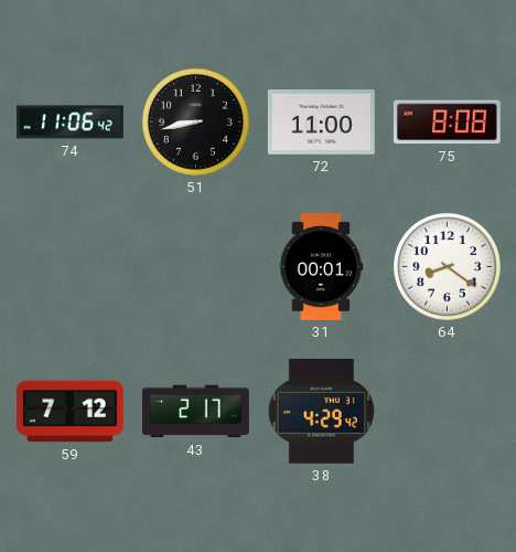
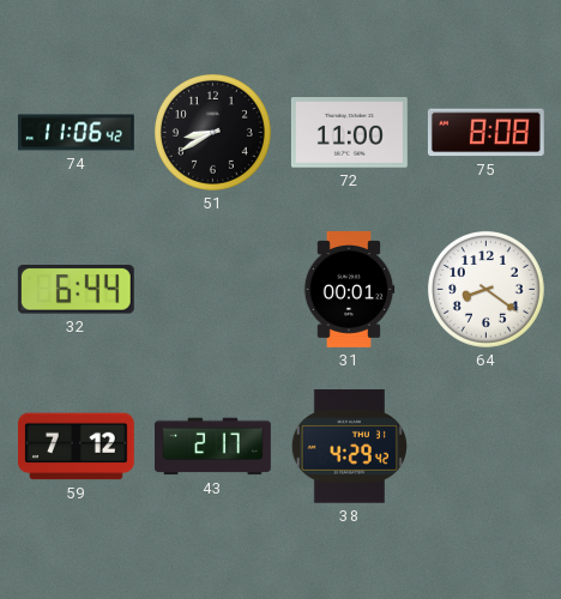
51: 8:43 -> 8:40
32: none -> 6:44
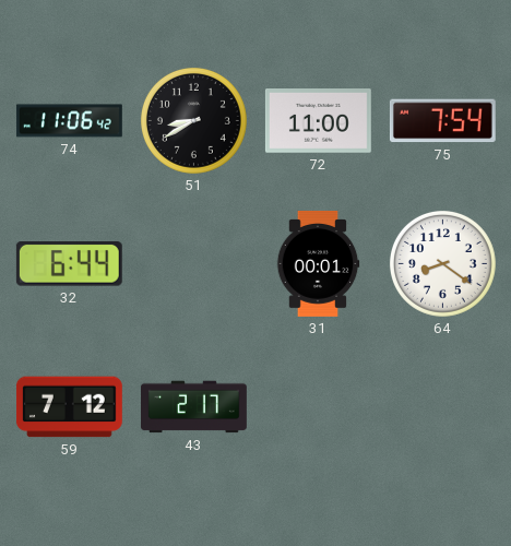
75: 8:08 -> 7:54
38: 4:29 -> none
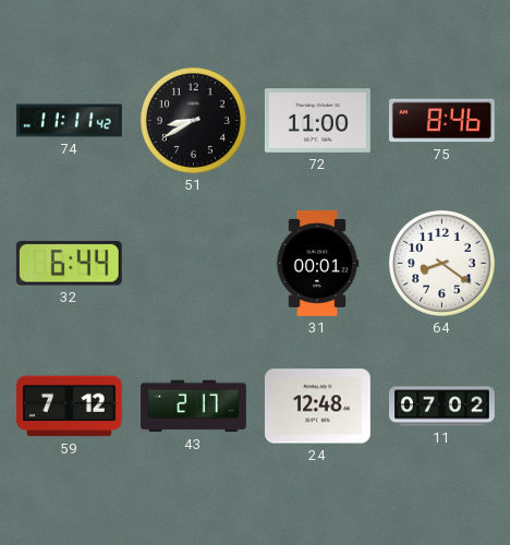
74: 11:06 -> 11:11
75: 7:54 -> 8:46
24: none -> 12:48
11: none -> 07:02
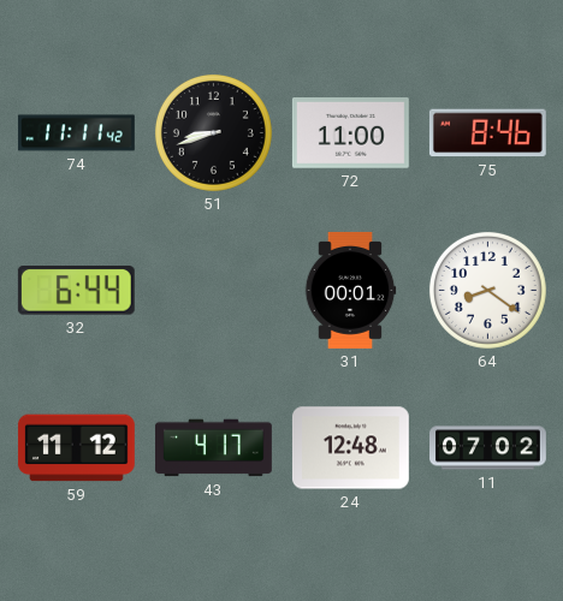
51: 8:40 -> 8:42
59: 7:12 -> 11:12
43: 2:17 -> 4:17
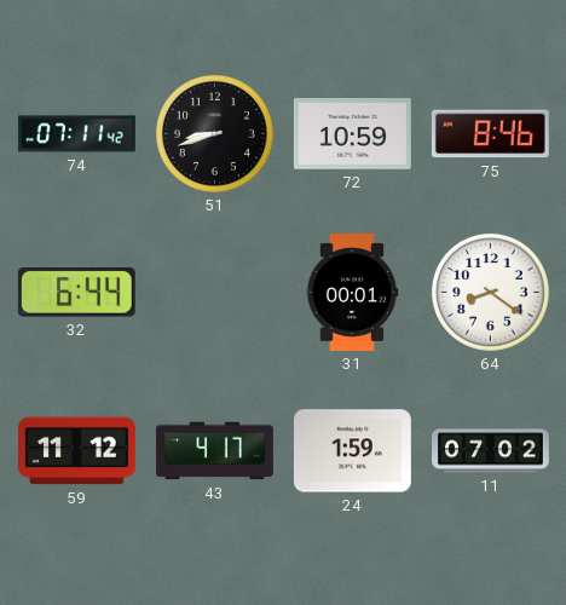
74: 11:11 -> 07:11
72: 11:00 -> 10:59
24: 12:48 -> 1:59
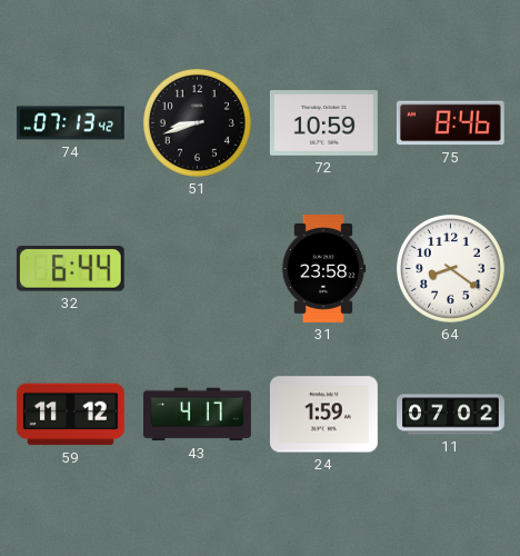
74: 07:11 -> 07:13
31: 00:01 -> 23:58
